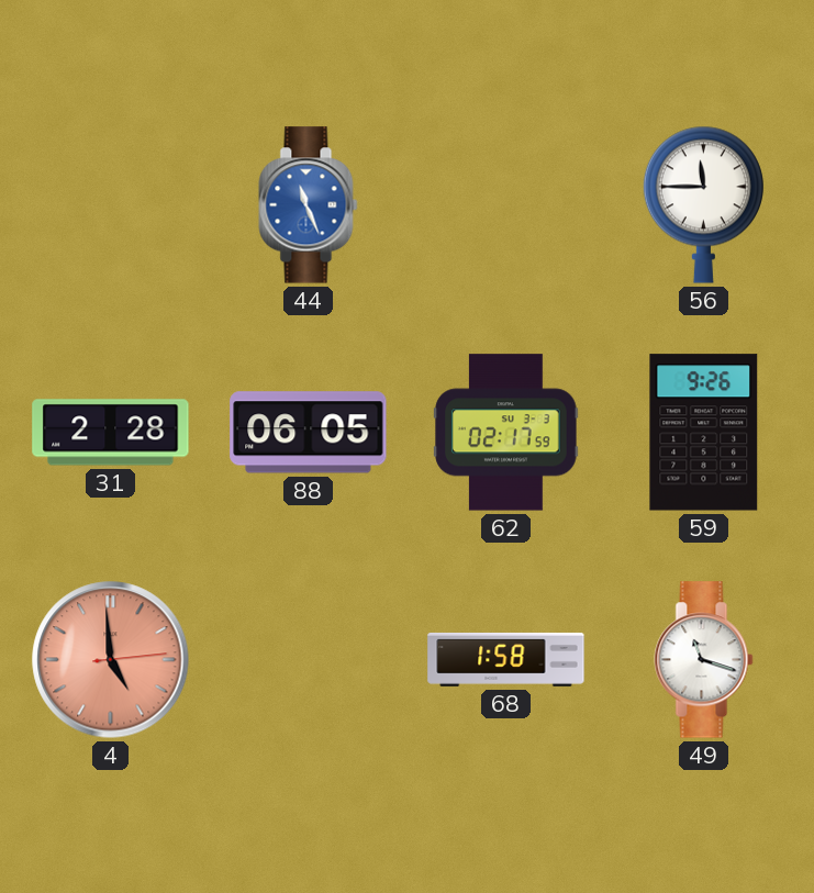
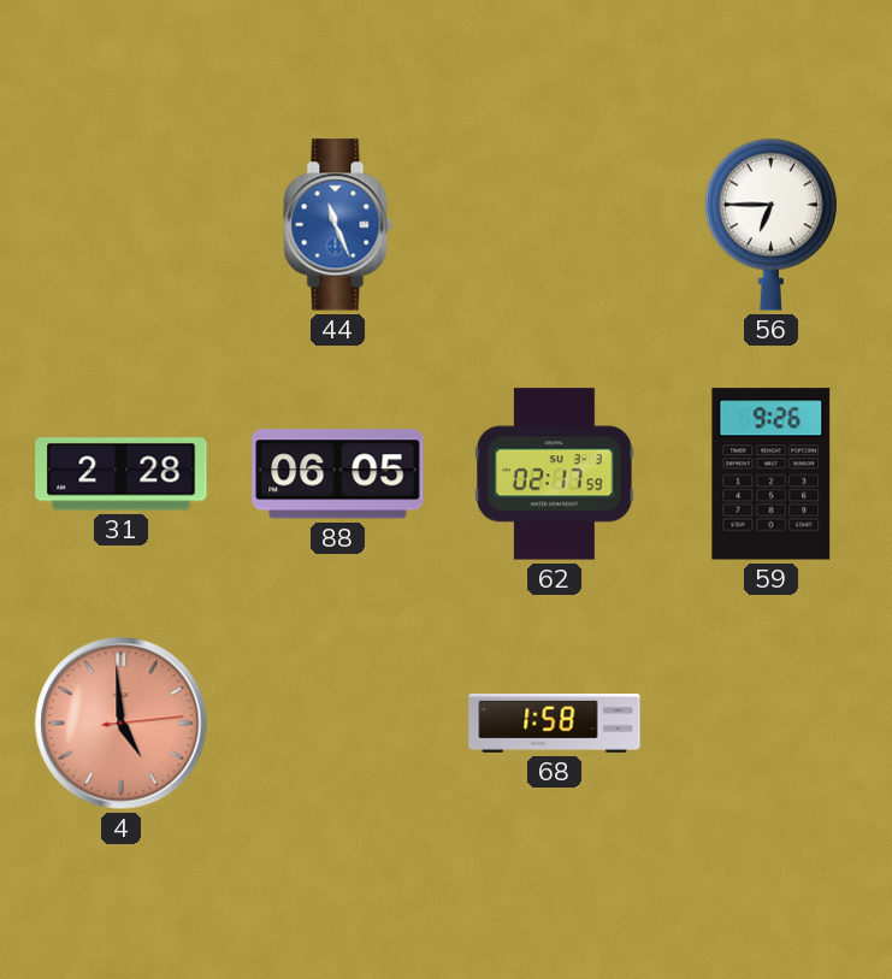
56: 11:45 -> 6:45
49: 11:18 -> none
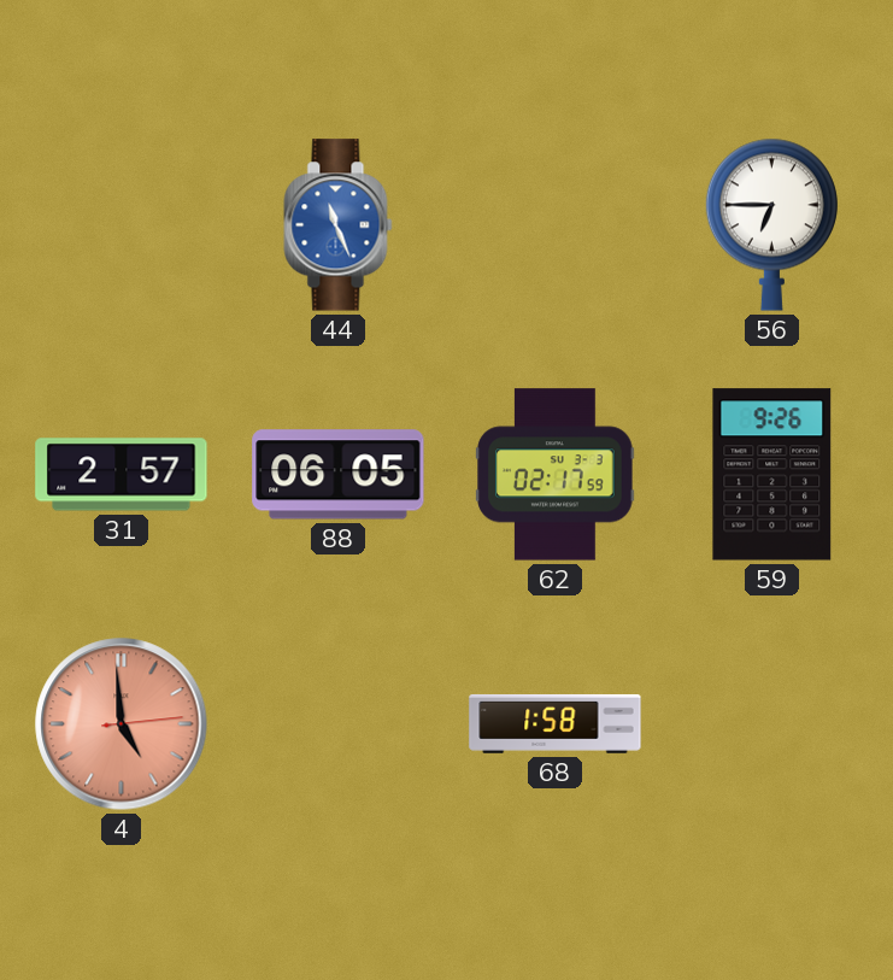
31: 2:28 -> 2:57
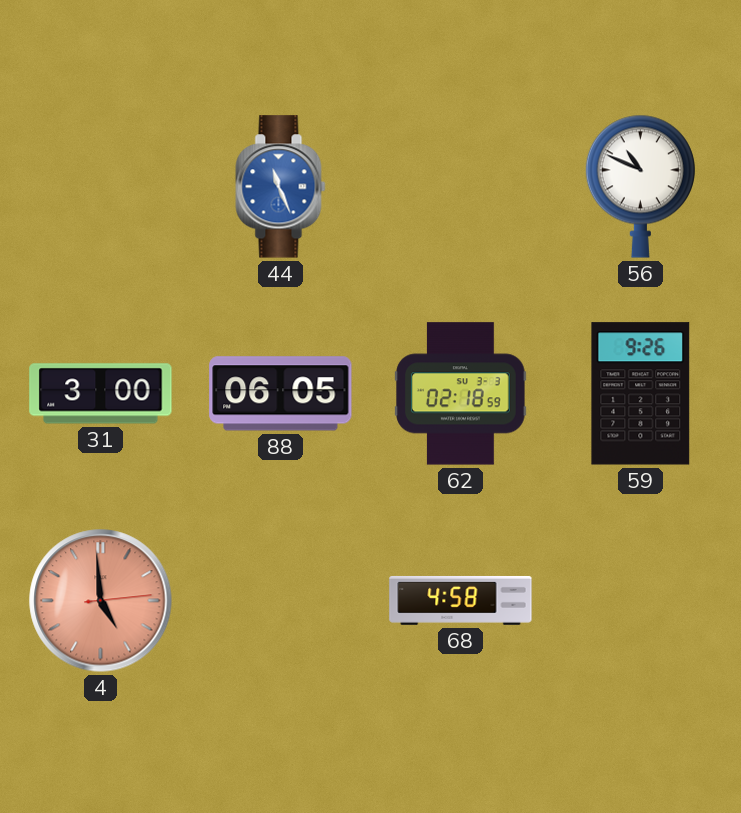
56: 6:45 -> 10:49
31: 2:57 -> 3:00
62: 02:17 -> 02:18
68: 1:58 -> 4:58
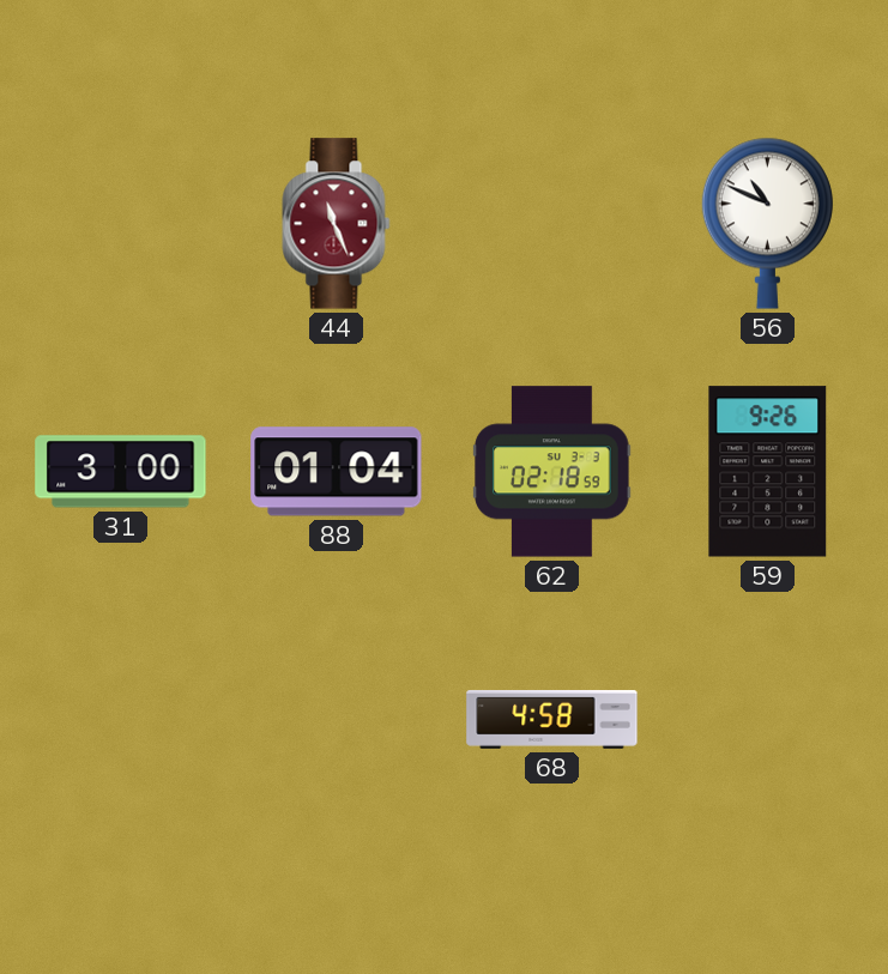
44 dial: blue -> burgundy
88: 06:05 -> 01:04
4: 4:59 -> none
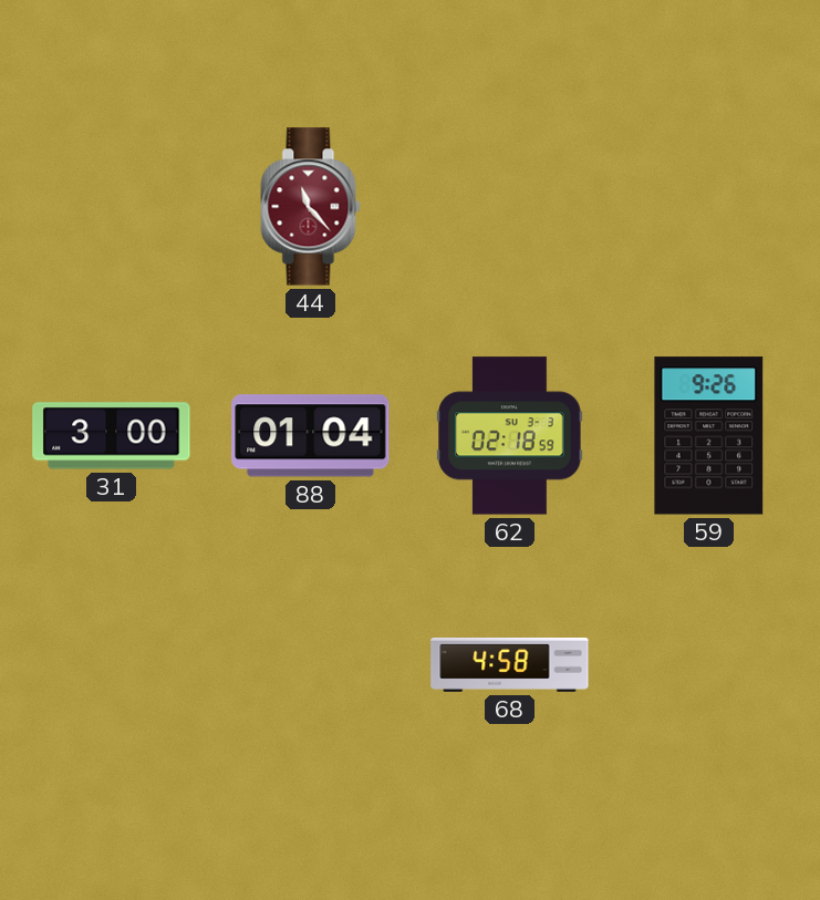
44: 11:26 -> 11:23
56: 10:49 -> none
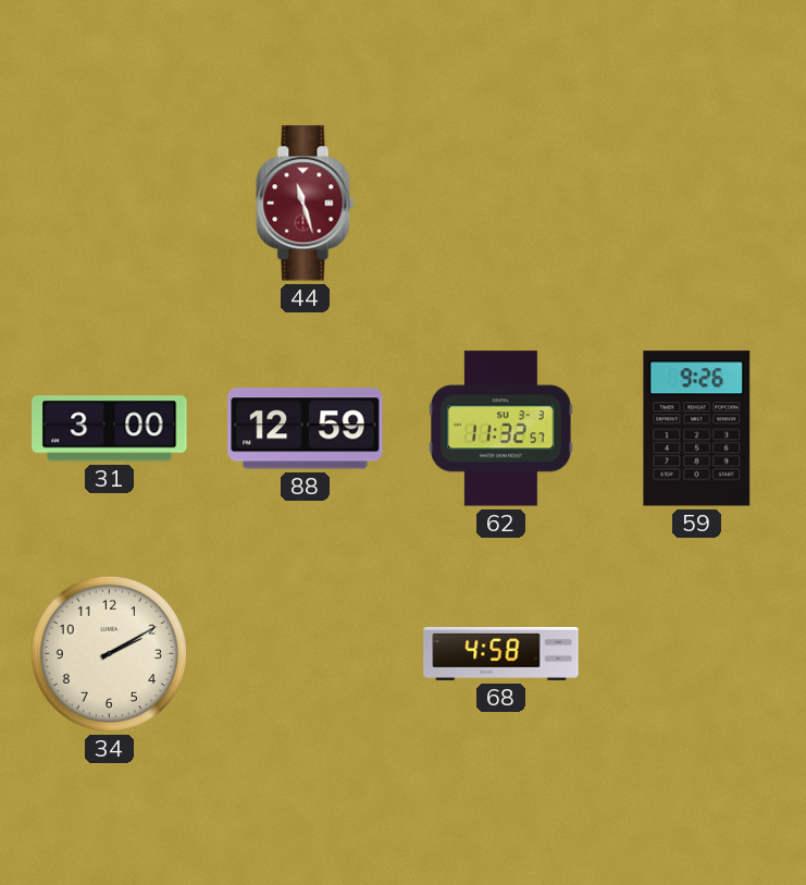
44: 11:23 -> 11:27
88: 01:04 -> 12:59
62: 02:18 -> 11:32
34: none -> 2:10
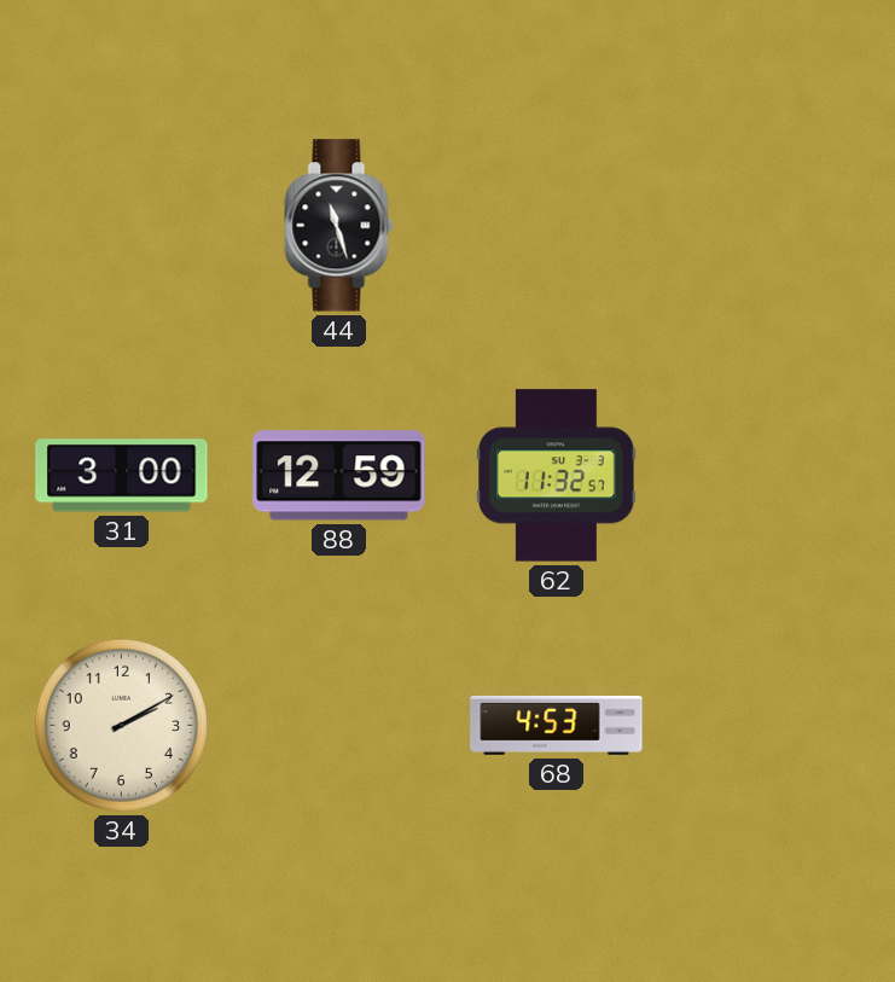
44 dial: burgundy -> black
59: 9:26 -> none
68: 4:58 -> 4:53
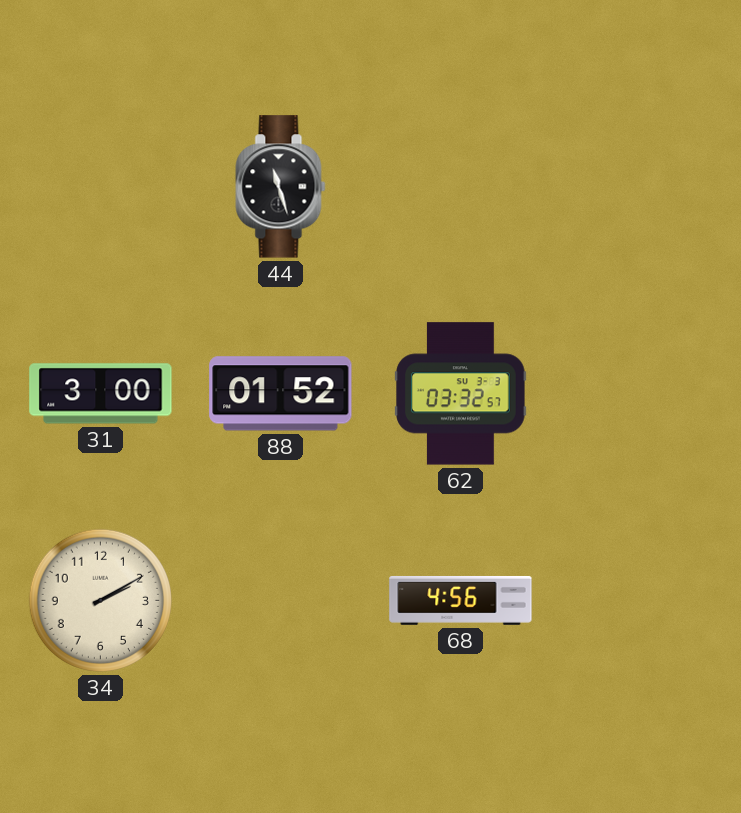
88: 12:59 -> 01:52
62: 11:32 -> 03:32
68: 4:53 -> 4:56
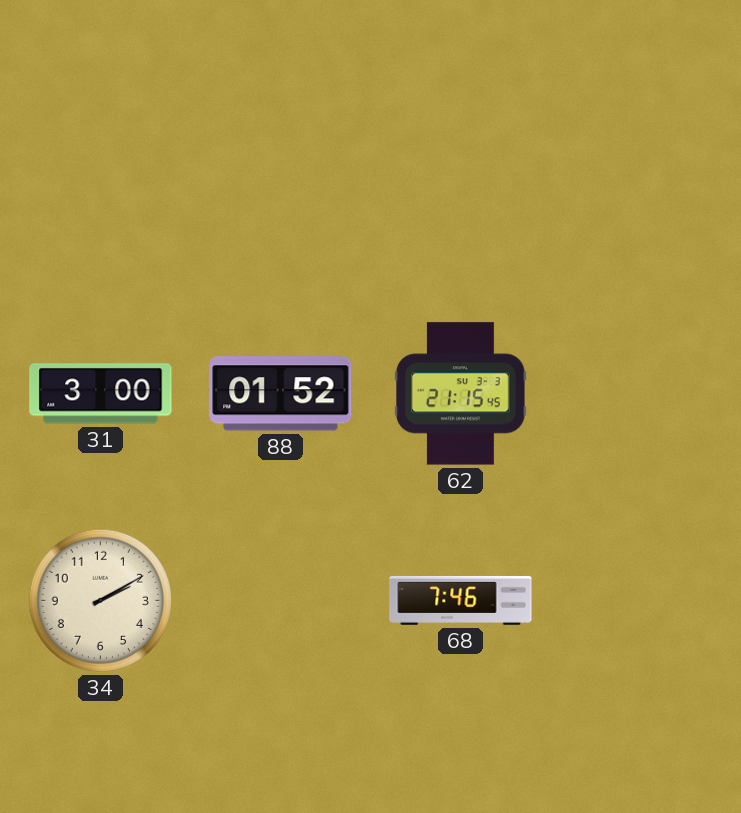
44: 11:27 -> none
62: 03:32 -> 21:15
68: 4:56 -> 7:46
